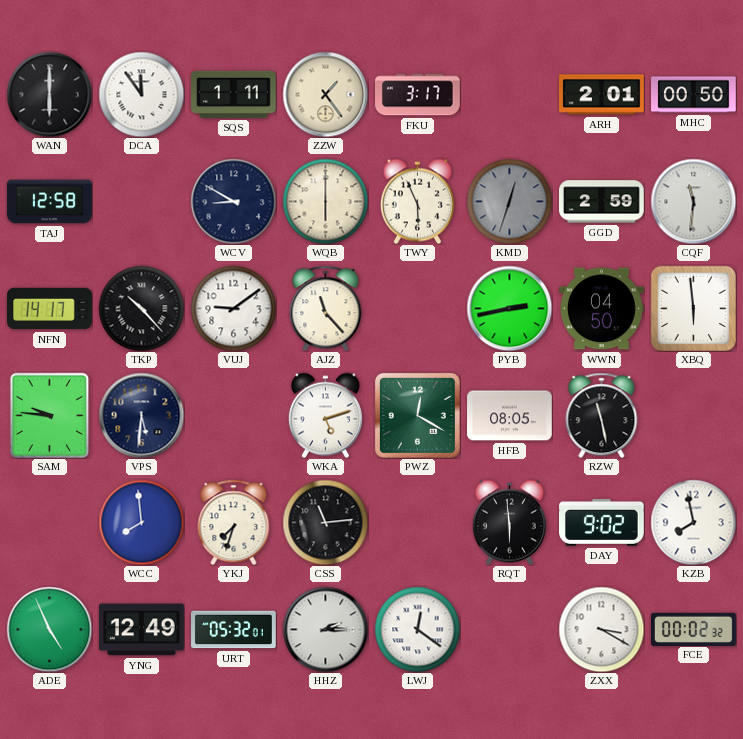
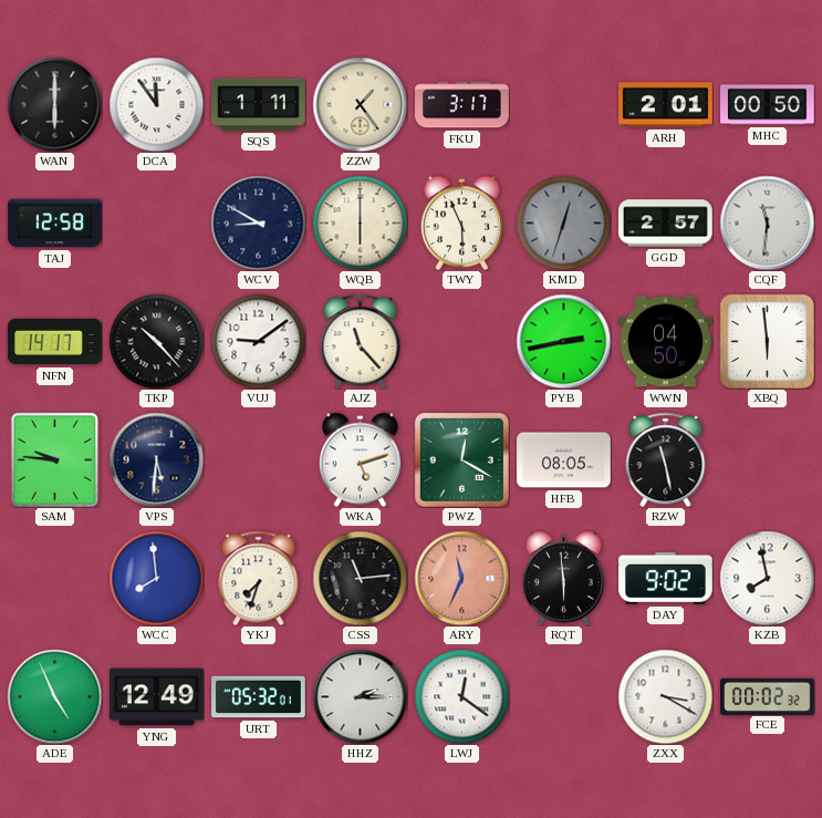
GGD: 2:59 -> 2:57
ARY: none -> 11:34
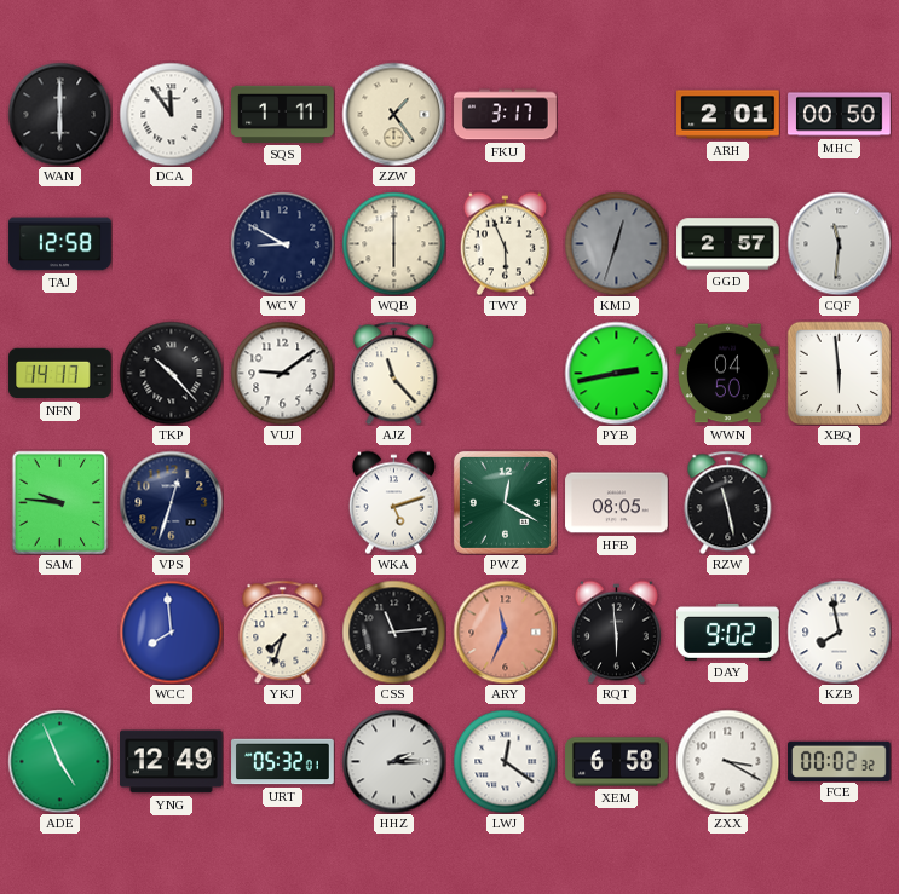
VPS: 5:31 -> 12:33
XEM: none -> 6:58
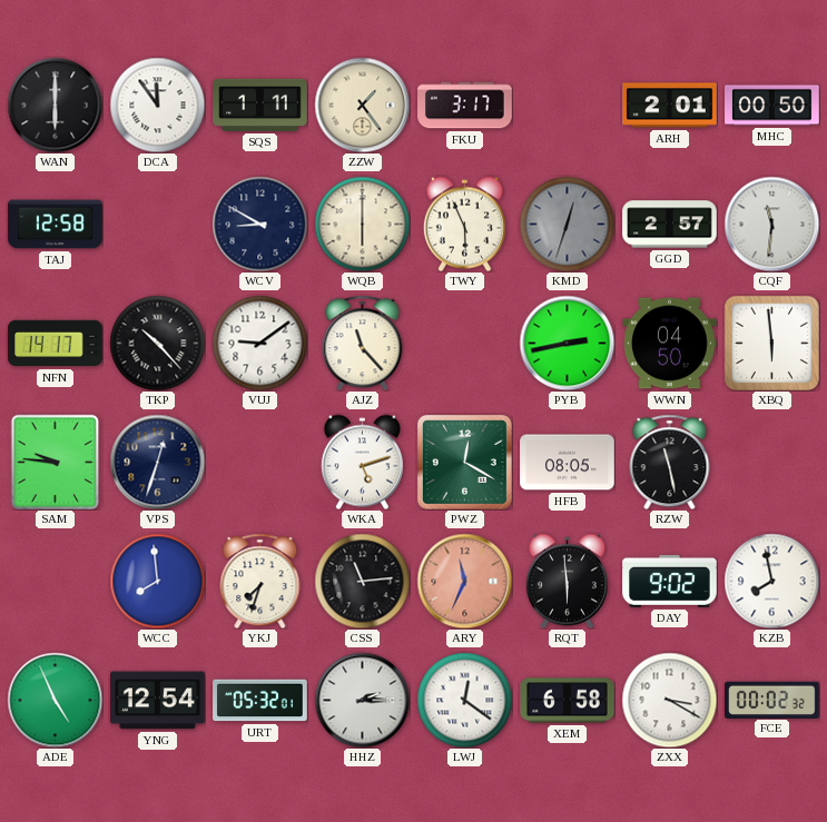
YNG: 12:49 -> 12:54
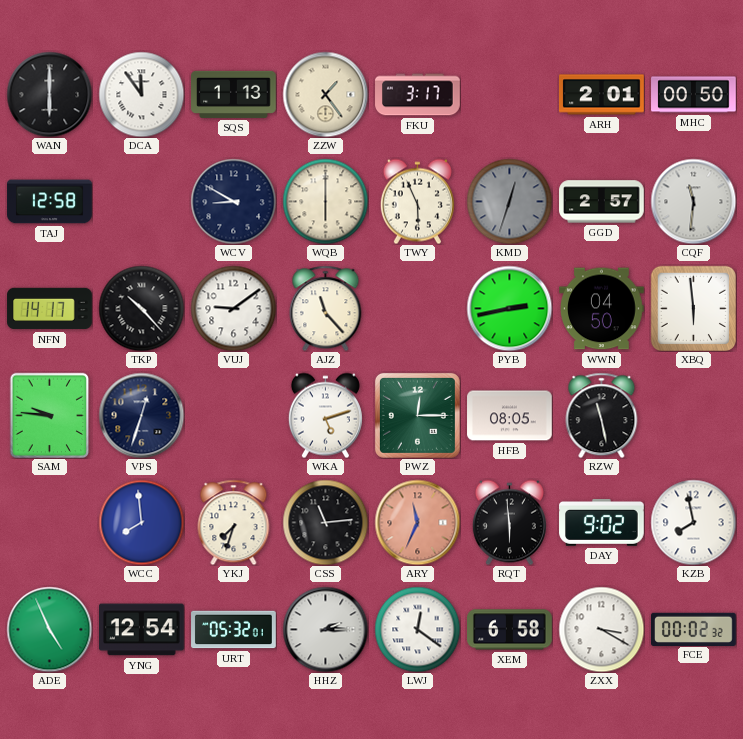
SQS: 1:11 -> 1:13
PWZ: 12:20 -> 12:15
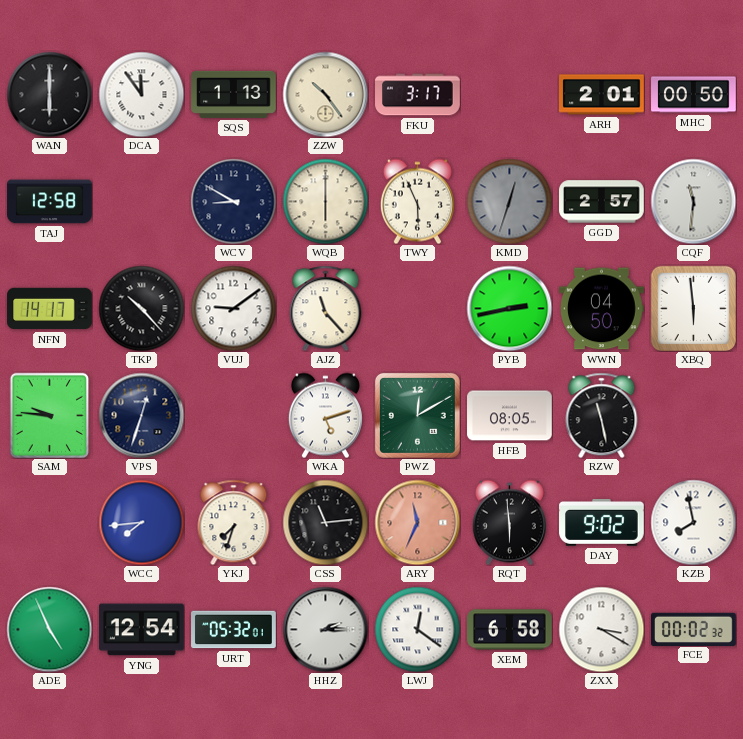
ZZW: 1:24 -> 10:24
PWZ: 12:15 -> 12:10
WCC: 7:59 -> 7:44
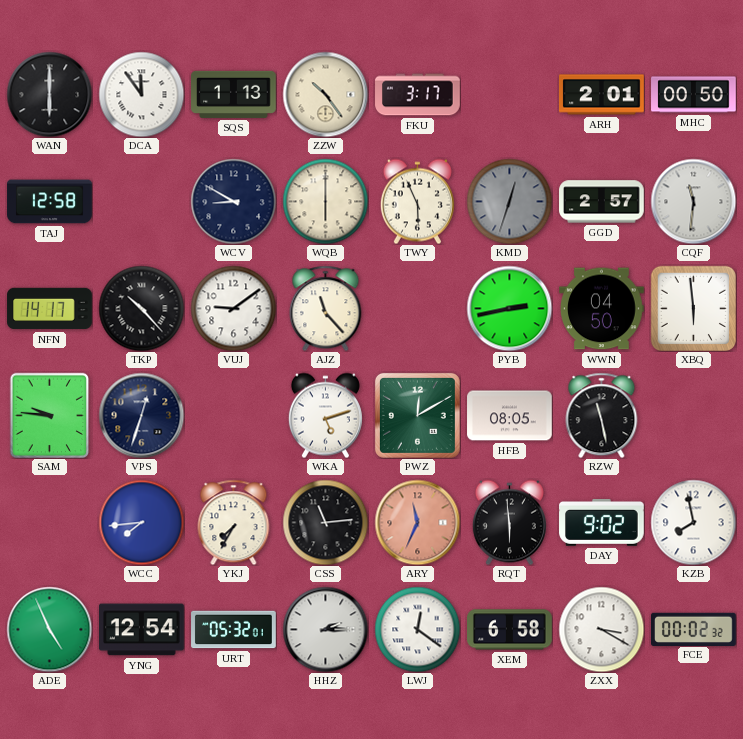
YKJ: 7:33 -> 7:35
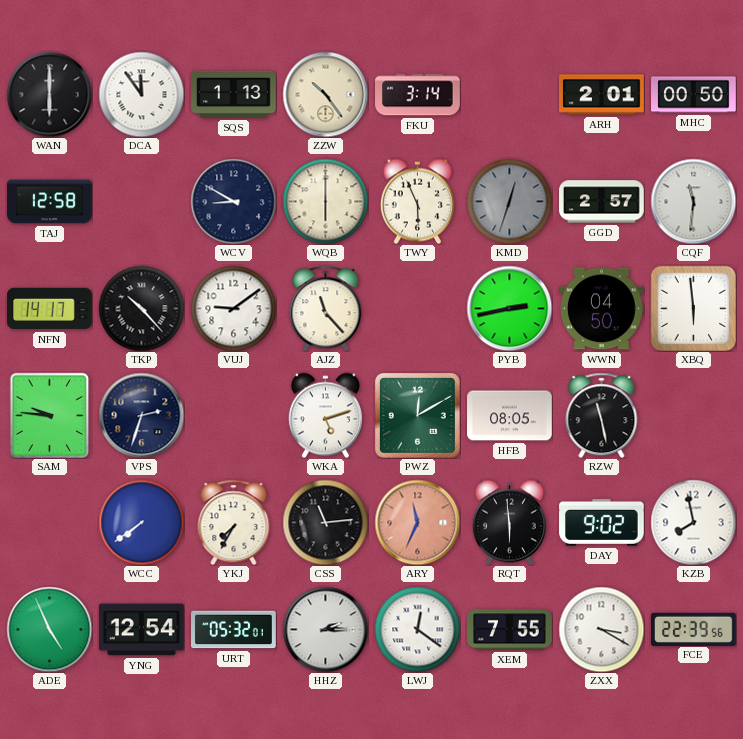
FKU: 3:17 -> 3:14
VPS: 12:33 -> 2:33
WCC: 7:44 -> 7:39
XEM: 6:58 -> 7:55
FCE: 00:02 -> 22:39
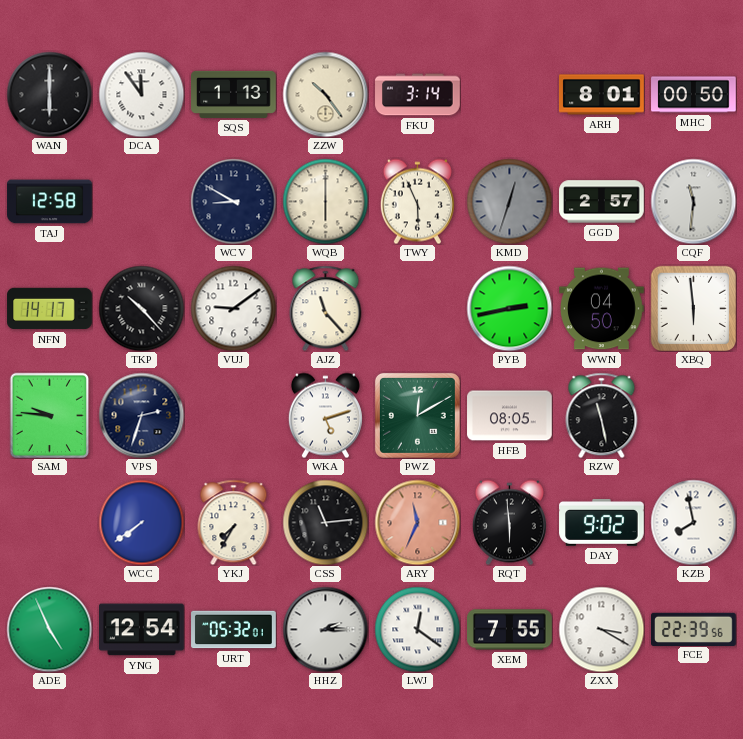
ARH: 2:01 -> 8:01
